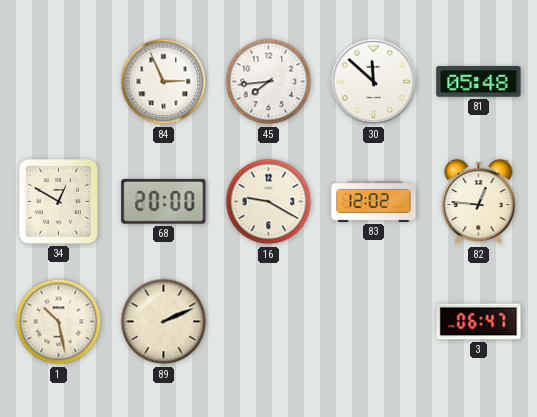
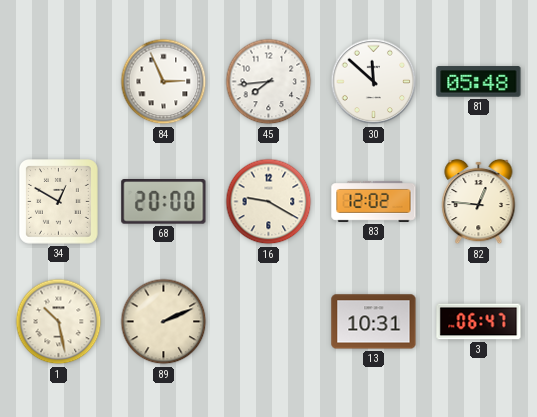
13: none -> 10:31
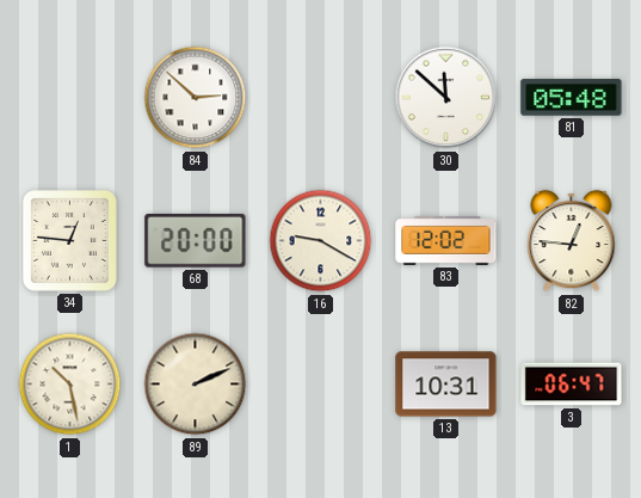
84: 2:56 -> 2:52
45: 7:44 -> none
34: 12:50 -> 12:46
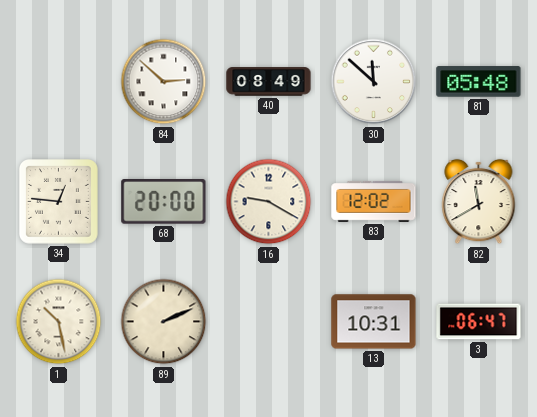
40: none -> 08:49
82: 12:46 -> 11:40
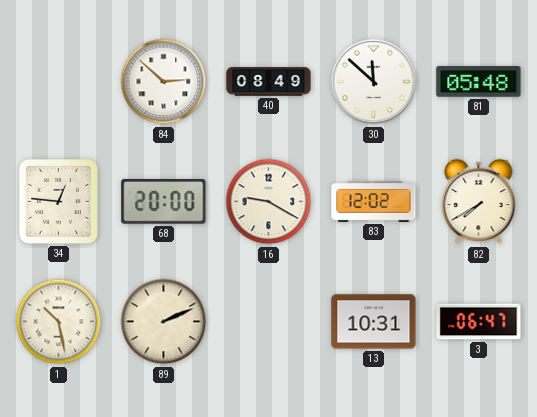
82: 11:40 -> 7:40
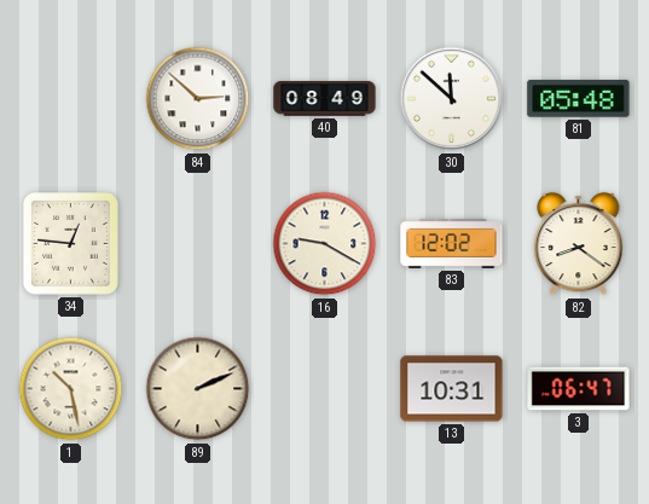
68: 20:00 -> none
82: 7:40 -> 8:21
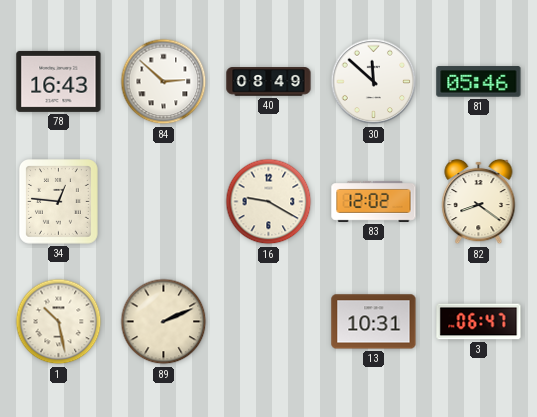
78: none -> 16:43
81: 05:48 -> 05:46
